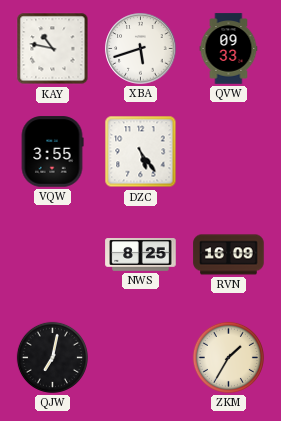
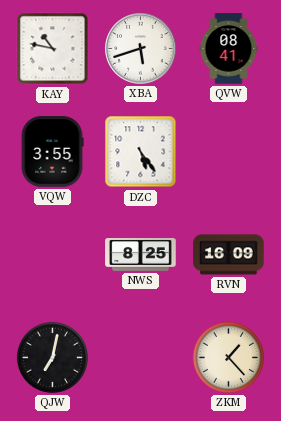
QVW: 09:33 -> 08:41
ZKM: 1:35 -> 1:23
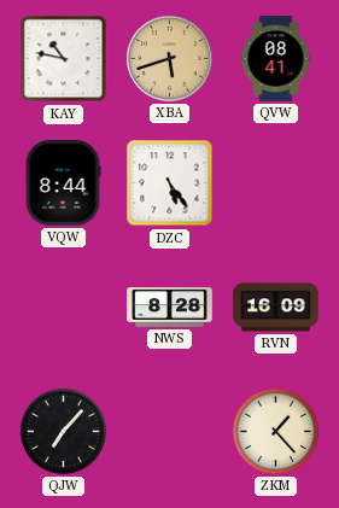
XBA dial: white -> champagne
VQW: 3:55 -> 8:44
NWS: 8:25 -> 8:28
QJW: 7:02 -> 7:07
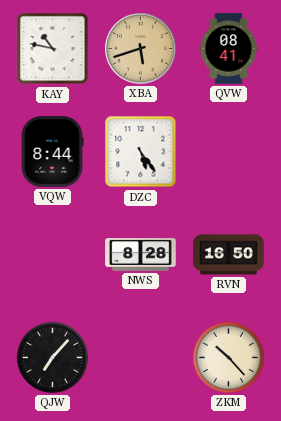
RVN: 16:09 -> 16:50
ZKM: 1:23 -> 10:23
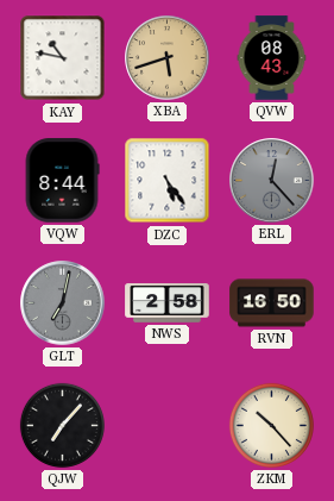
QVW: 08:41 -> 08:43
ERL: none -> 12:23
GLT: none -> 7:02
NWS: 8:28 -> 2:58
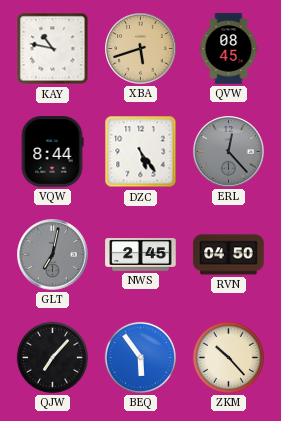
QVW: 08:43 -> 08:45
NWS: 2:58 -> 2:45
RVN: 16:50 -> 04:50
BEQ: none -> 5:54
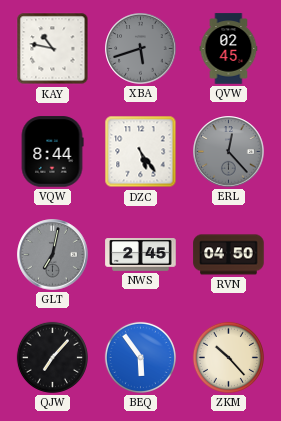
XBA dial: champagne -> grey
QVW: 08:45 -> 02:45
